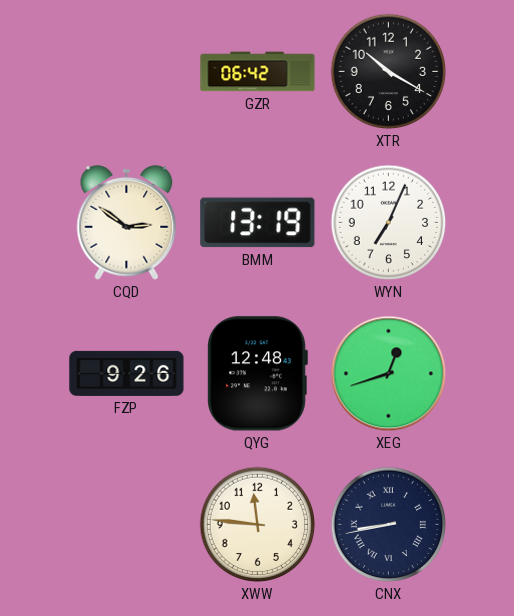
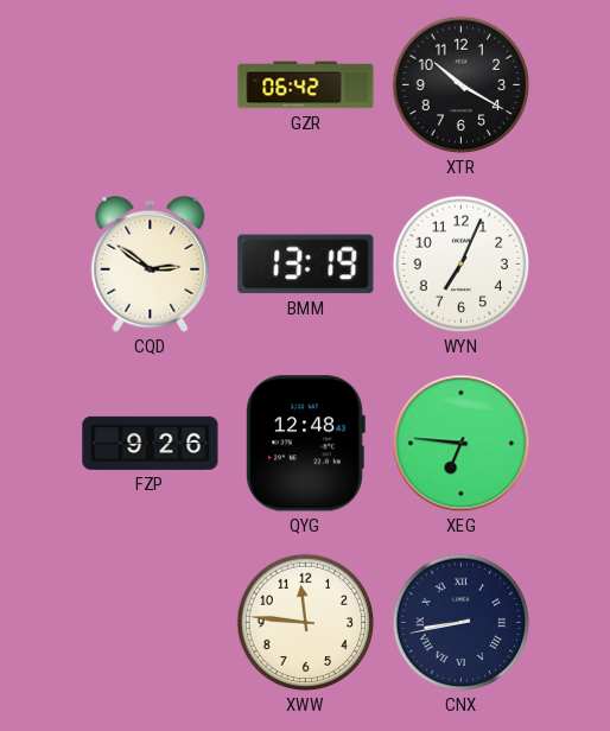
XEG: 12:42 -> 6:46
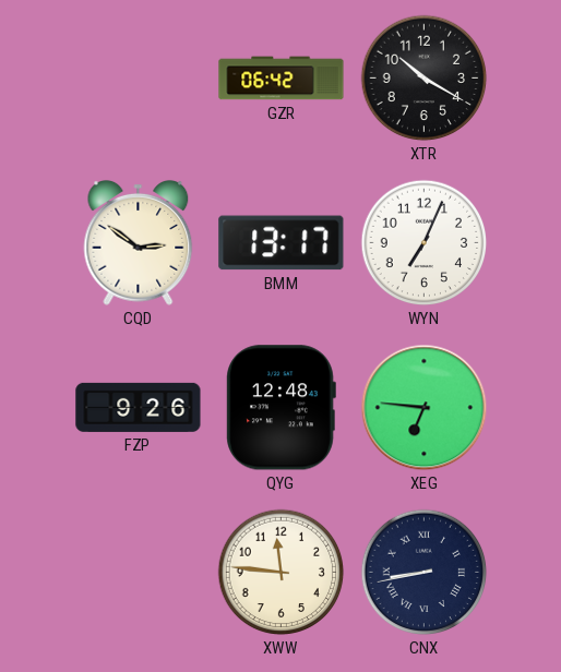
BMM: 13:19 -> 13:17
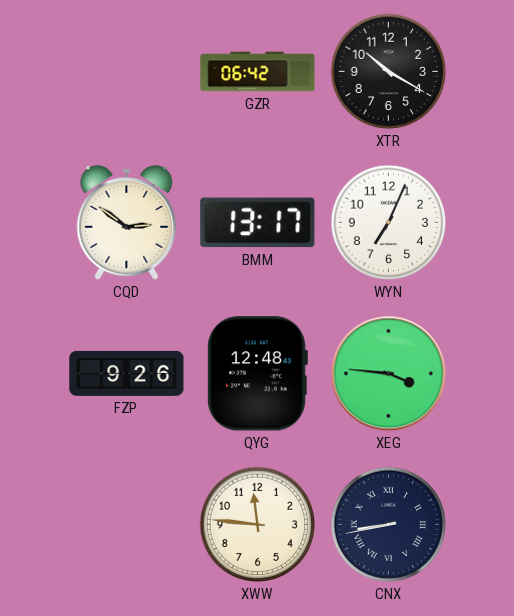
XEG: 6:46 -> 3:46
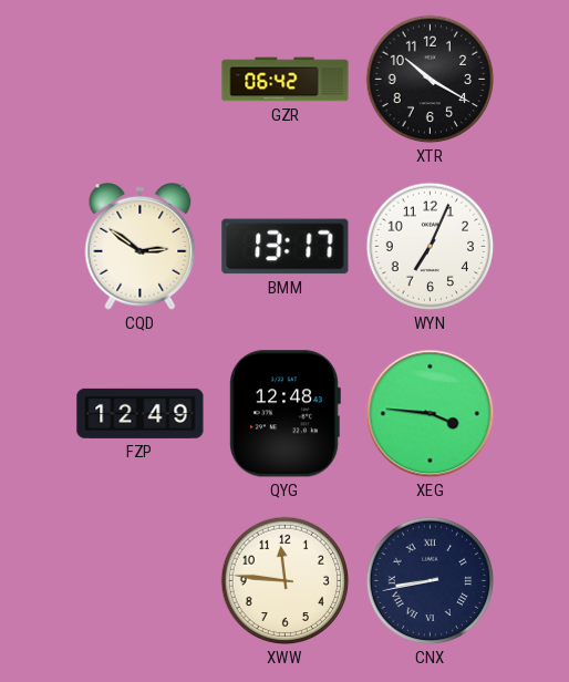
FZP: 9:26 -> 12:49
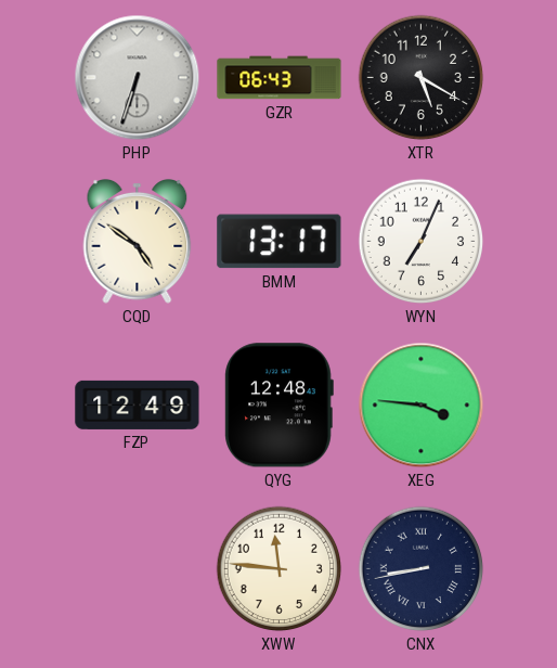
PHP: none -> 6:33
GZR: 06:42 -> 06:43
XTR: 10:20 -> 5:20
CQD: 2:51 -> 4:51
